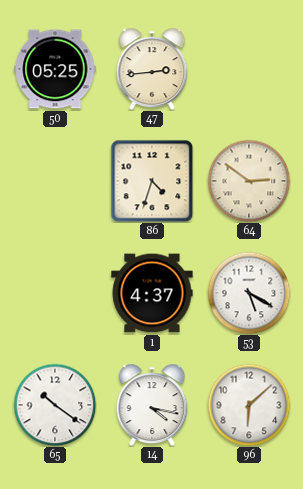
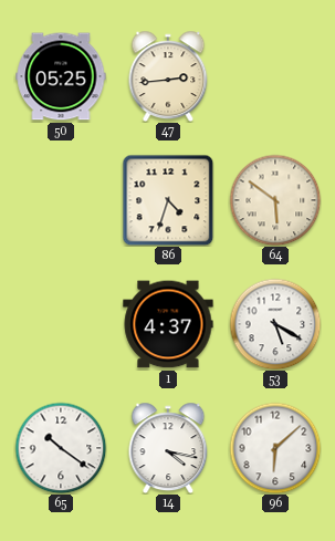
64: 2:51 -> 5:51
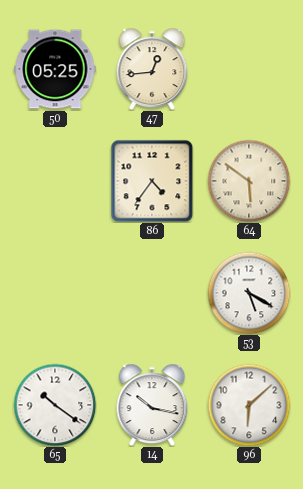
47: 2:44 -> 12:44
86: 4:33 -> 4:36
1: 4:37 -> none
14: 4:17 -> 10:17
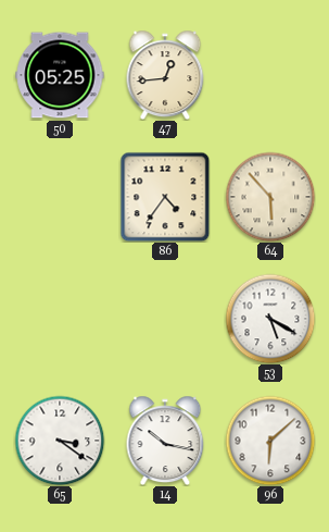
64: 5:51 -> 5:53
65: 10:21 -> 3:21
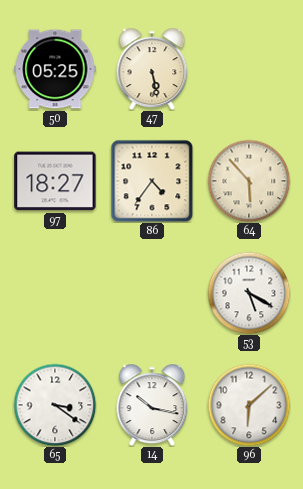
47: 12:44 -> 5:28
97: none -> 18:27
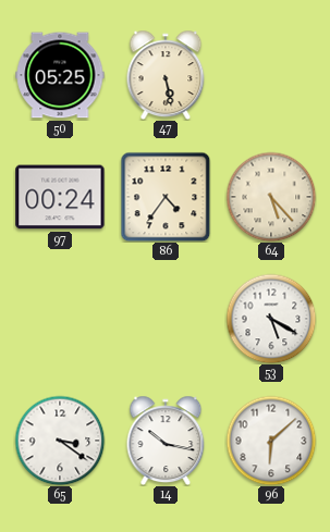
97: 18:27 -> 00:24
64: 5:53 -> 5:23
